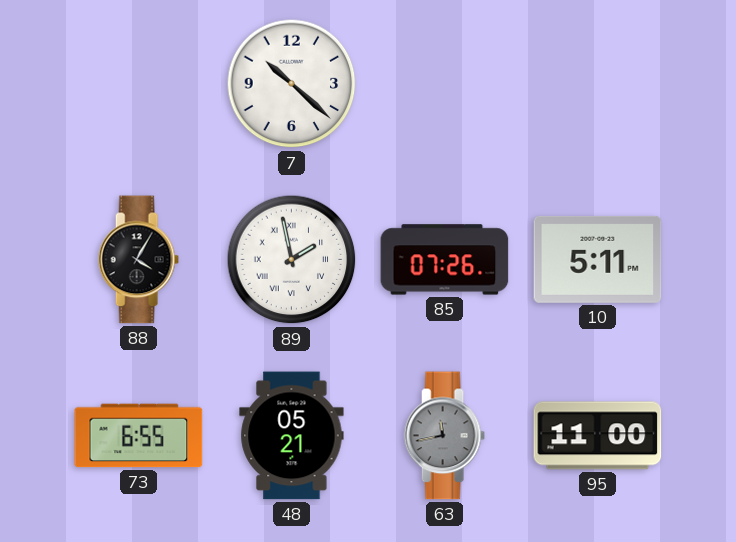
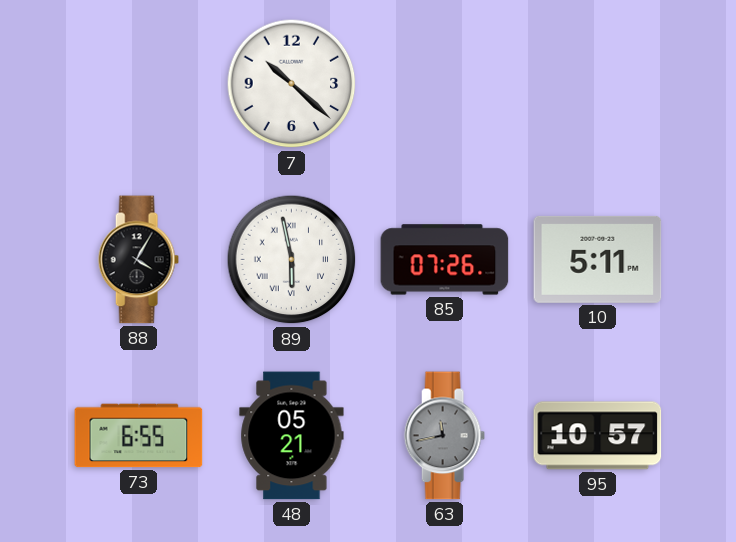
89: 1:58 -> 5:58
95: 11:00 -> 10:57
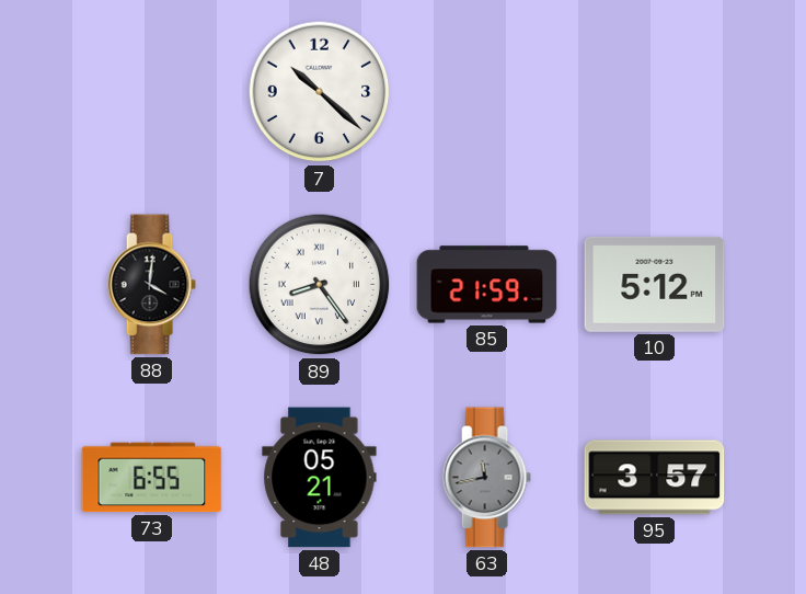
88: 4:05 -> 4:01
89: 5:58 -> 8:24
85: 07:26 -> 21:59
10: 5:11 -> 5:12
95: 10:57 -> 3:57
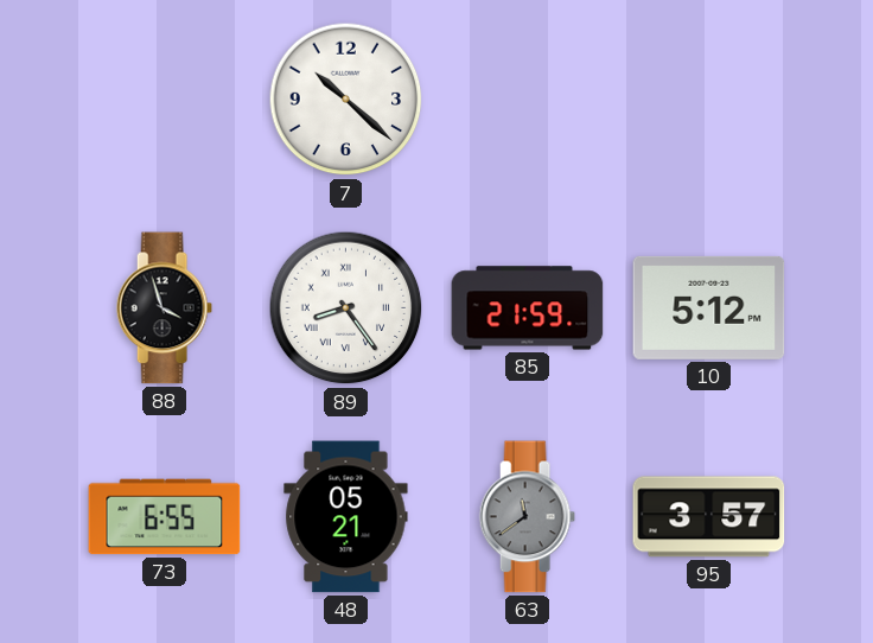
88: 4:01 -> 3:57
63: 11:43 -> 11:39
